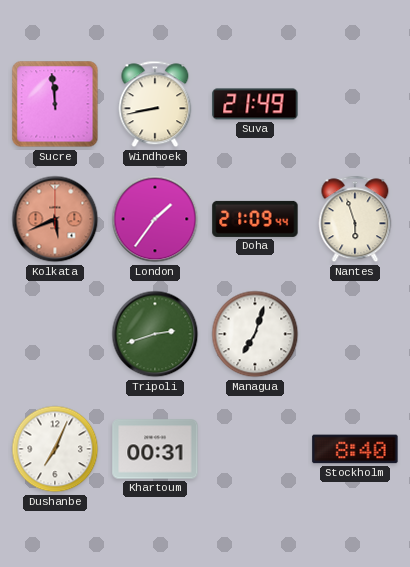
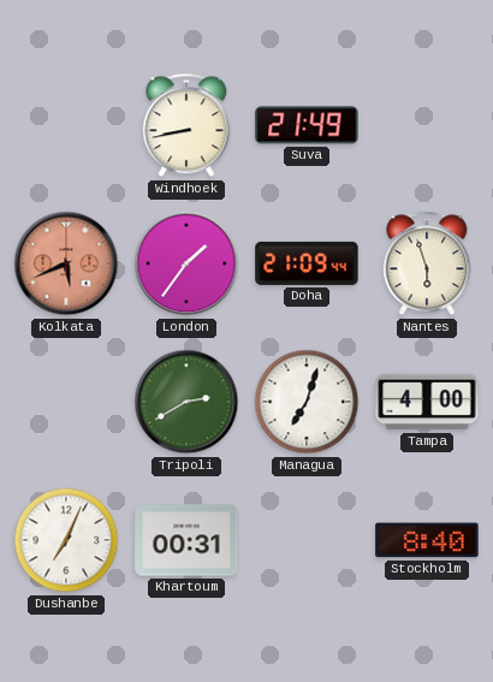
Sucre: 11:59 -> none
Tripoli: 2:42 -> 2:40
Tampa: none -> 4:00
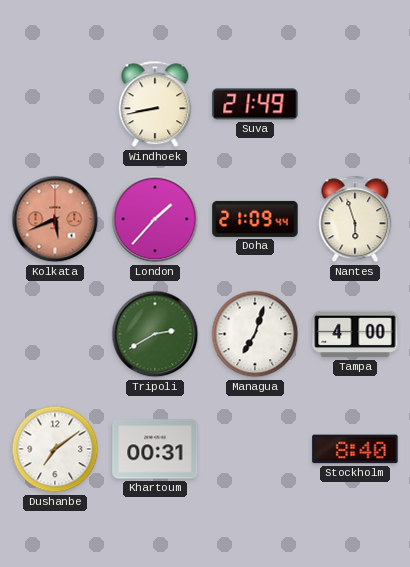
London: 1:36 -> 1:37
Dushanbe: 7:04 -> 7:09
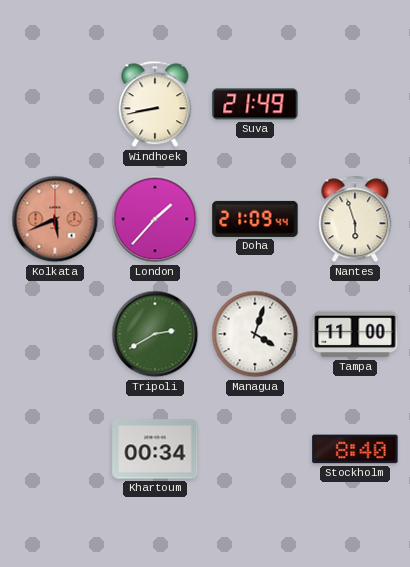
Managua: 7:03 -> 4:03
Tampa: 4:00 -> 11:00
Dushanbe: 7:09 -> none
Khartoum: 00:31 -> 00:34
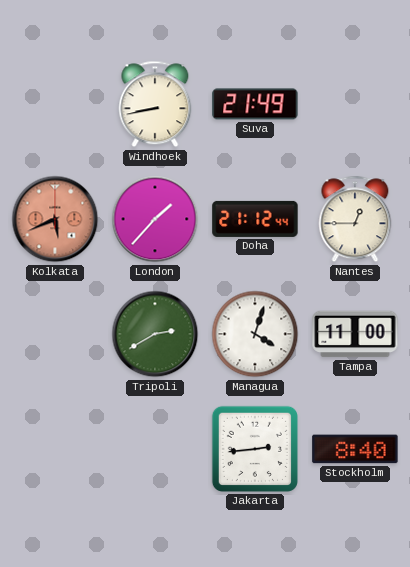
Doha: 21:09 -> 21:12
Nantes: 5:57 -> 12:45
Khartoum: 00:34 -> none
Jakarta: none -> 2:44
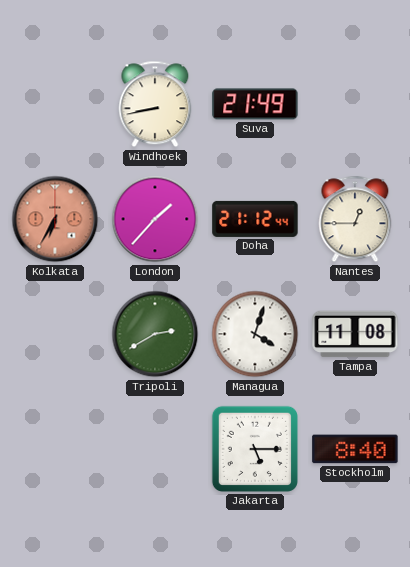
Kolkata: 5:41 -> 6:35
Tampa: 11:00 -> 11:08
Jakarta: 2:44 -> 5:15
